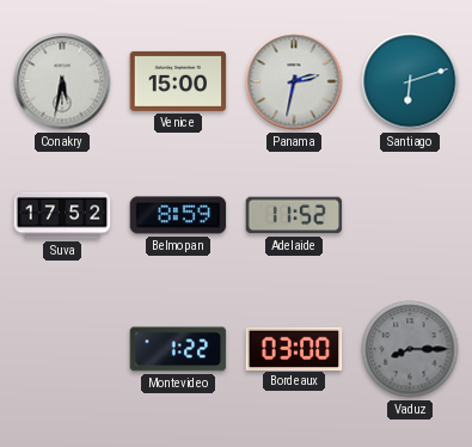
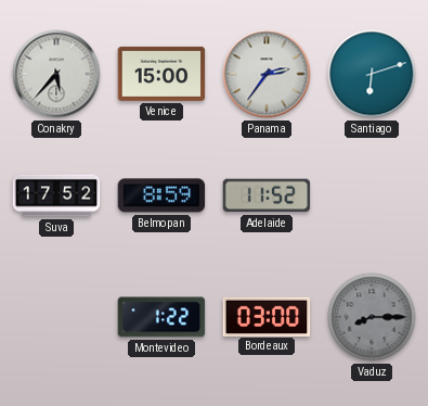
Conakry: 5:32 -> 5:37
Panama: 2:32 -> 2:36
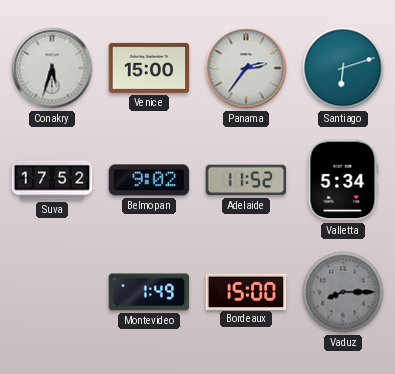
Conakry: 5:37 -> 5:33
Belmopan: 8:59 -> 9:02
Valletta: none -> 5:34
Montevideo: 1:22 -> 1:49
Bordeaux: 03:00 -> 15:00
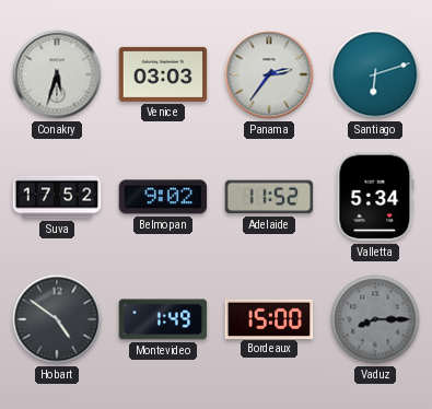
Venice: 15:00 -> 03:03
Hobart: none -> 4:51
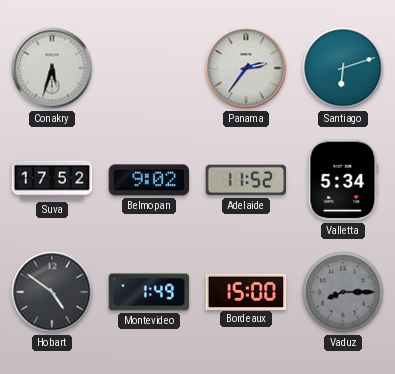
Venice: 03:03 -> none
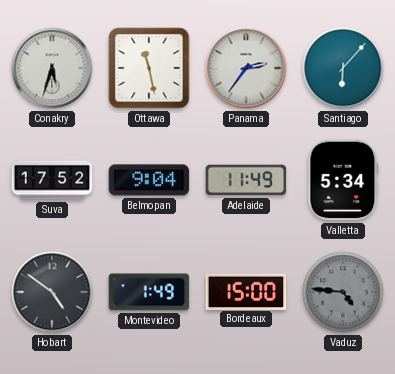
Ottawa: none -> 11:28
Santiago: 6:12 -> 6:07
Belmopan: 9:02 -> 9:04
Adelaide: 11:52 -> 11:49
Vaduz: 8:15 -> 4:46
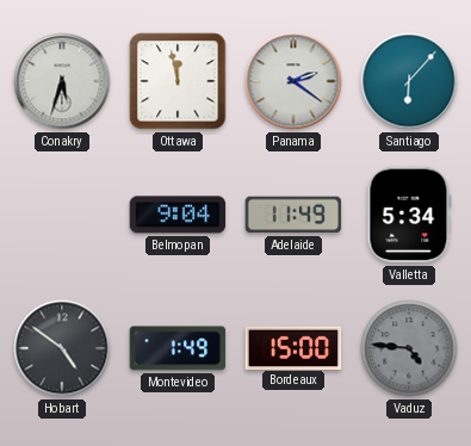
Ottawa: 11:28 -> 11:58
Panama: 2:36 -> 2:21
Suva: 17:52 -> none
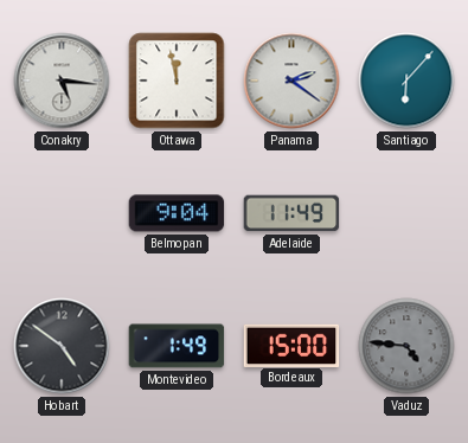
Conakry: 5:33 -> 5:16
Valletta: 5:34 -> none
